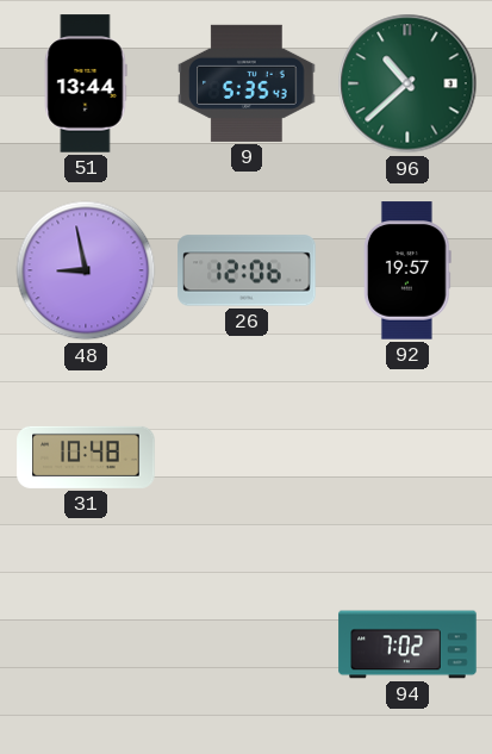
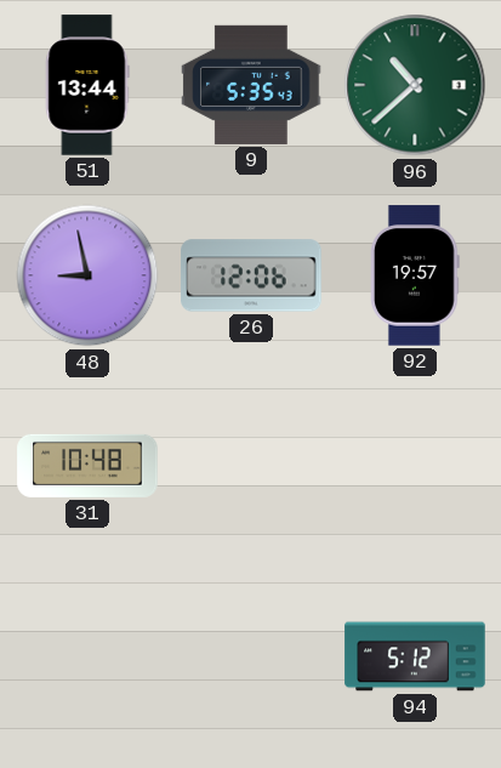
94: 7:02 -> 5:12
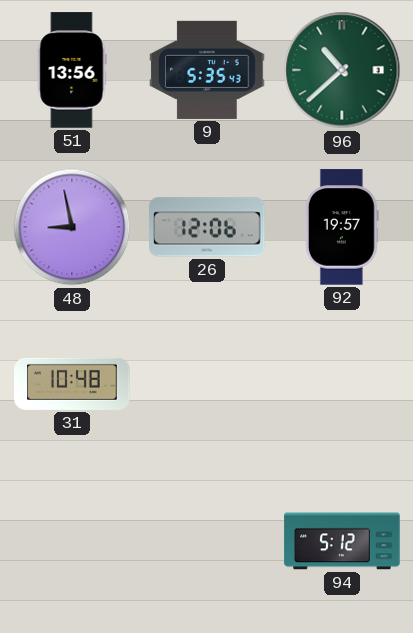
51: 13:44 -> 13:56
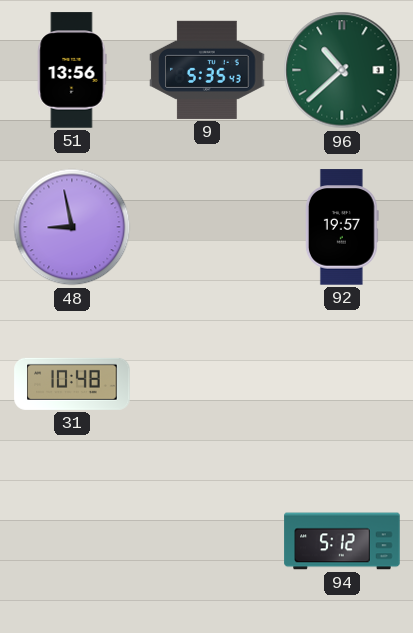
26: 12:06 -> none
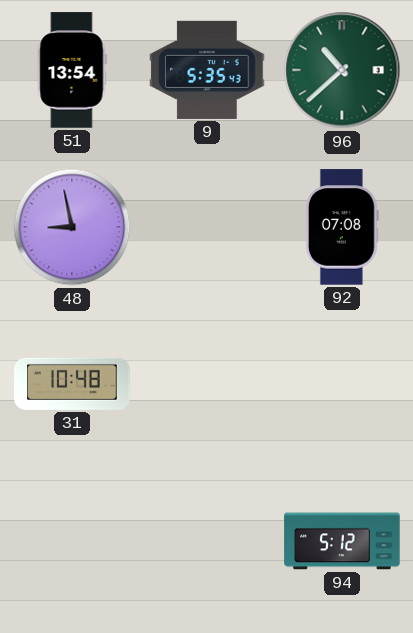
51: 13:56 -> 13:54
92: 19:57 -> 07:08
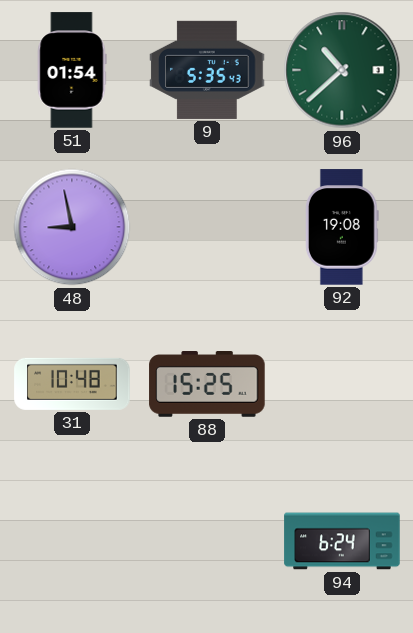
51: 13:54 -> 01:54
92: 07:08 -> 19:08
88: none -> 15:25
94: 5:12 -> 6:24
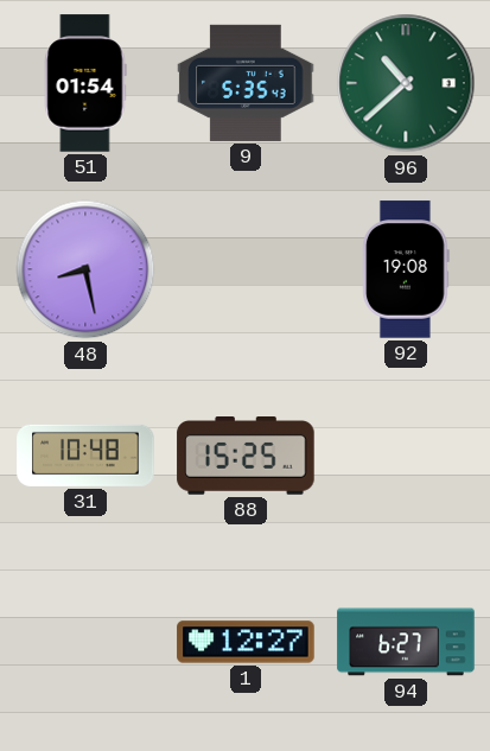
48: 8:58 -> 8:28
1: none -> 12:27
94: 6:24 -> 6:27
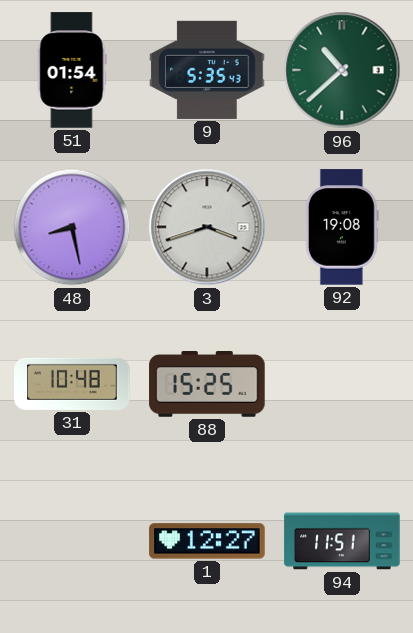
3: none -> 3:42
94: 6:27 -> 11:51
